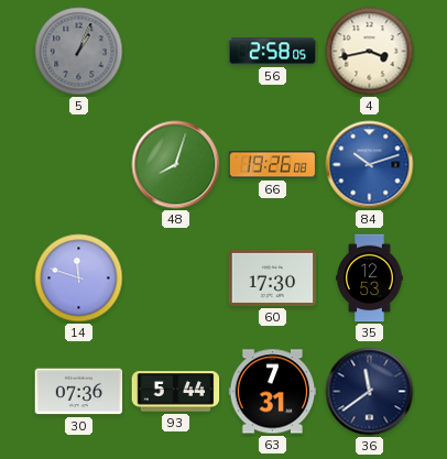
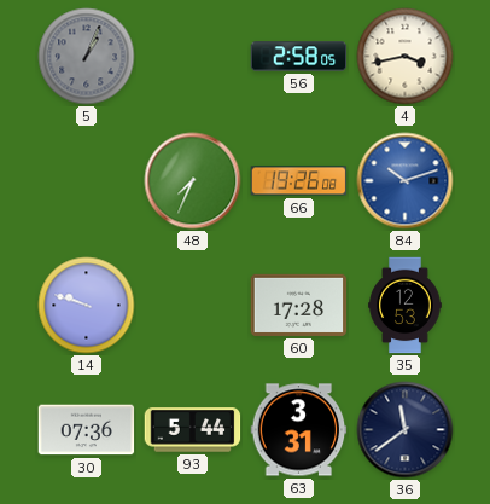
48: 8:03 -> 7:34
14: 11:48 -> 9:48
60: 17:30 -> 17:28
63: 7:31 -> 3:31
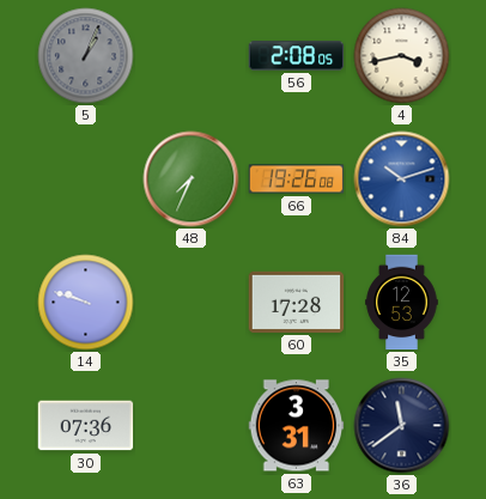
56: 2:58 -> 2:08
93: 5:44 -> none
